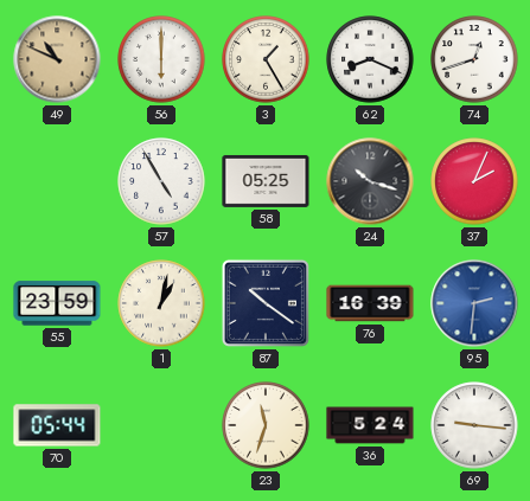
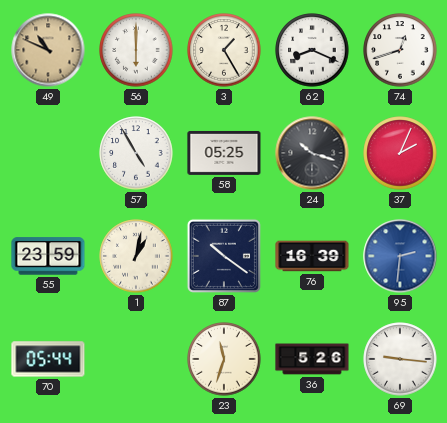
36: 5:24 -> 5:26
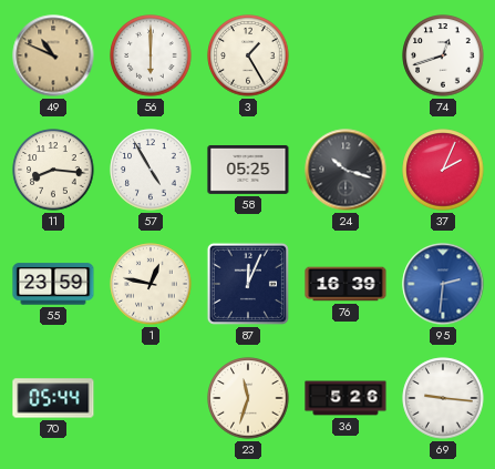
62: 8:19 -> none
11: none -> 8:16
1: 1:02 -> 12:47
87: 10:21 -> 12:04
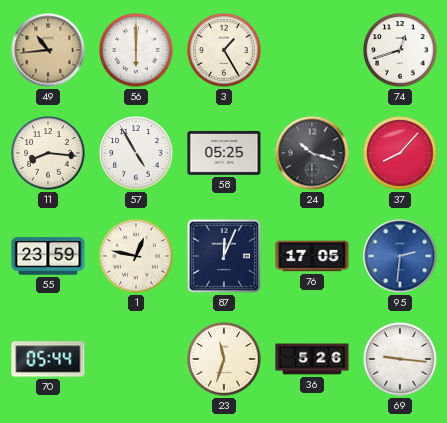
49: 10:49 -> 10:44
37: 2:04 -> 8:07
76: 16:39 -> 17:05
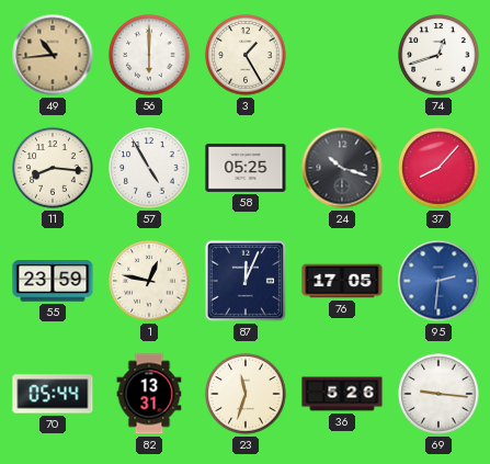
82: none -> 13:31
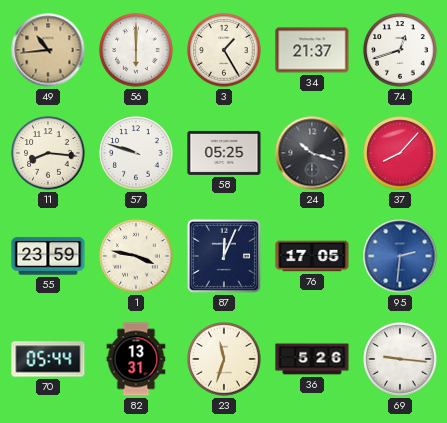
34: none -> 21:37
57: 4:55 -> 9:48
1: 12:47 -> 3:47
